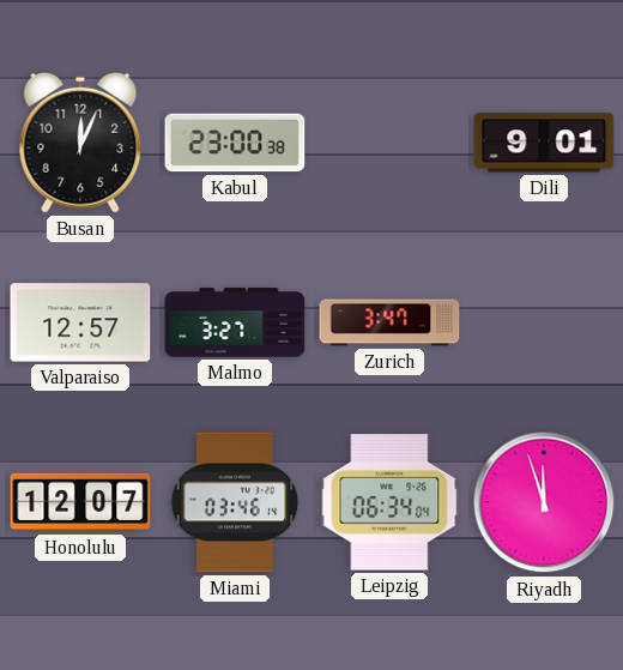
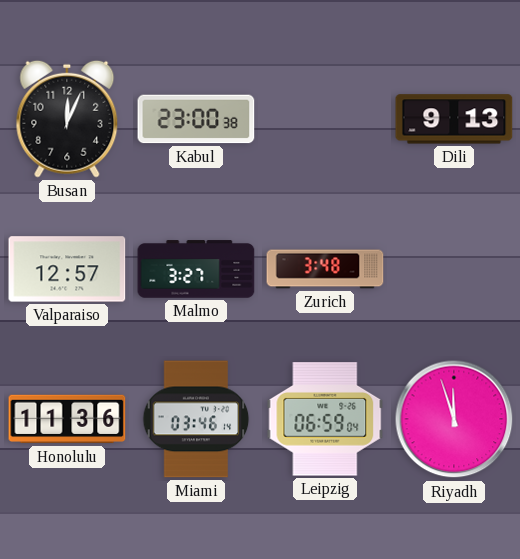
Dili: 9:01 -> 9:13
Zurich: 3:47 -> 3:48
Honolulu: 12:07 -> 11:36
Leipzig: 06:34 -> 06:59
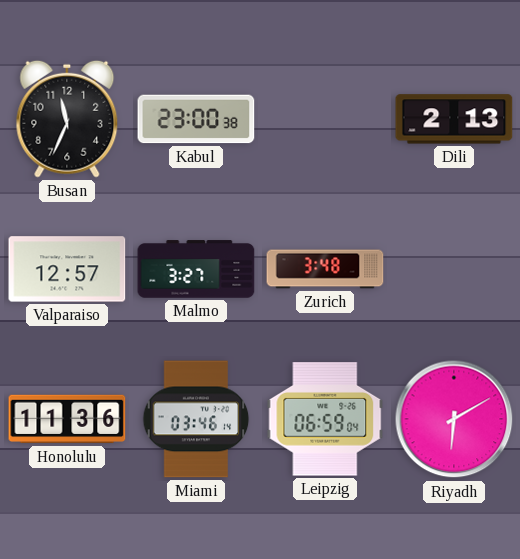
Busan: 12:04 -> 11:34
Dili: 9:13 -> 2:13
Riyadh: 11:57 -> 6:10
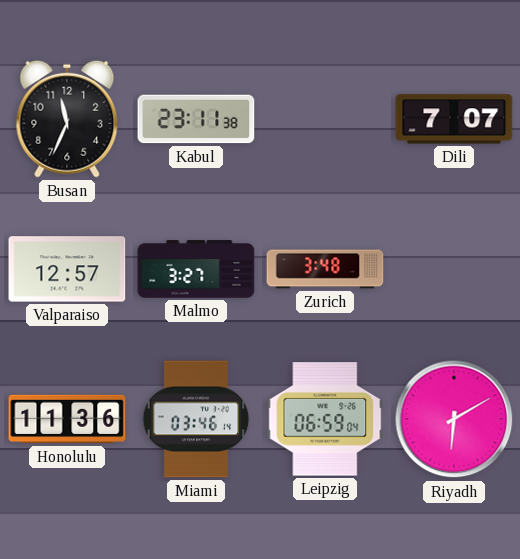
Kabul: 23:00 -> 23:11
Dili: 2:13 -> 7:07
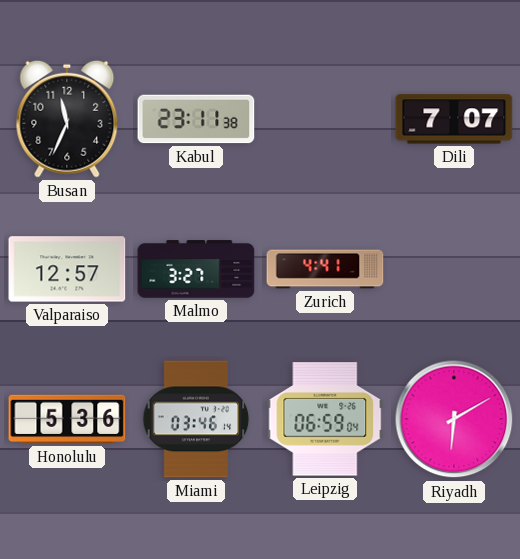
Zurich: 3:48 -> 4:41
Honolulu: 11:36 -> 5:36
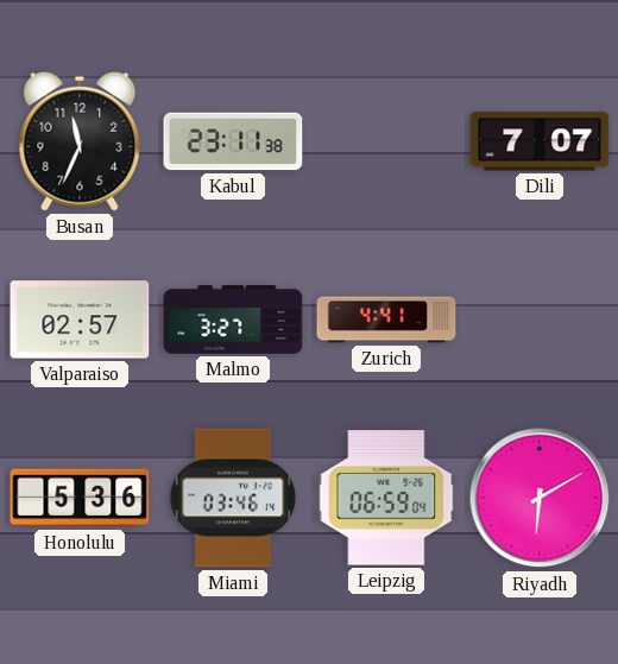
Valparaiso: 12:57 -> 02:57
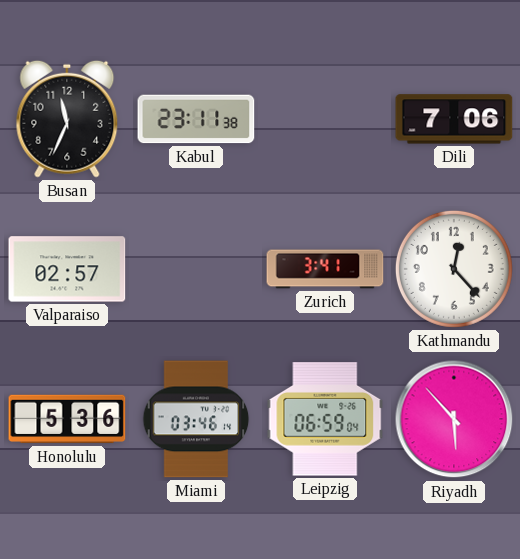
Dili: 7:07 -> 7:06
Malmo: 3:27 -> none
Zurich: 4:41 -> 3:41
Kathmandu: none -> 12:23
Riyadh: 6:10 -> 5:53
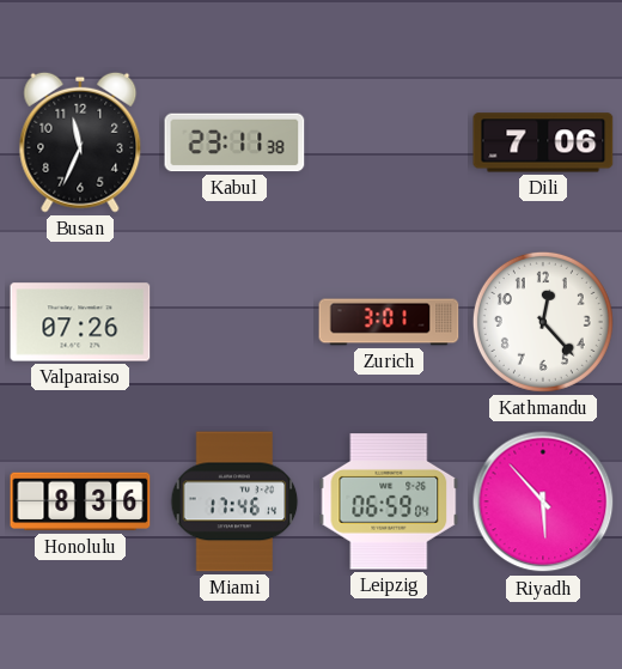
Valparaiso: 02:57 -> 07:26
Zurich: 3:41 -> 3:01
Honolulu: 5:36 -> 8:36
Miami: 03:46 -> 17:46
